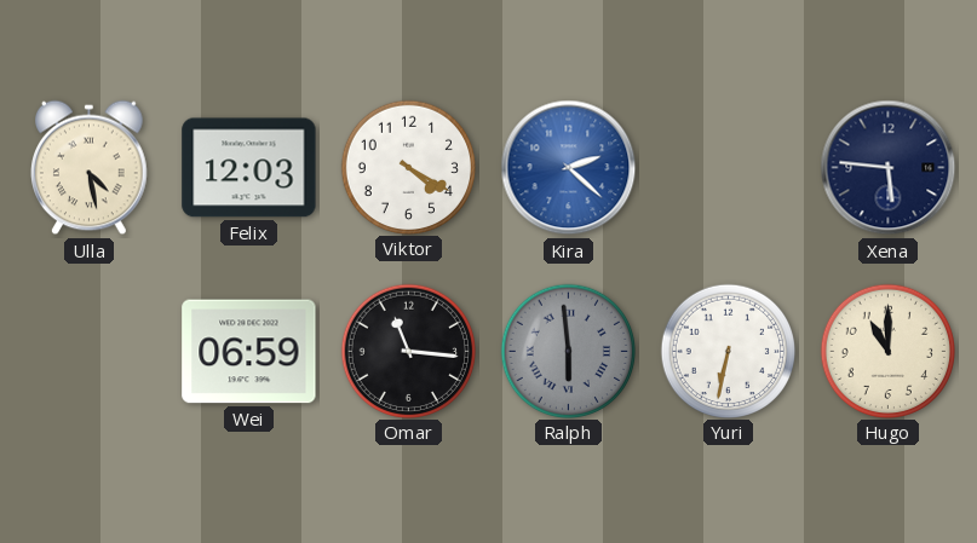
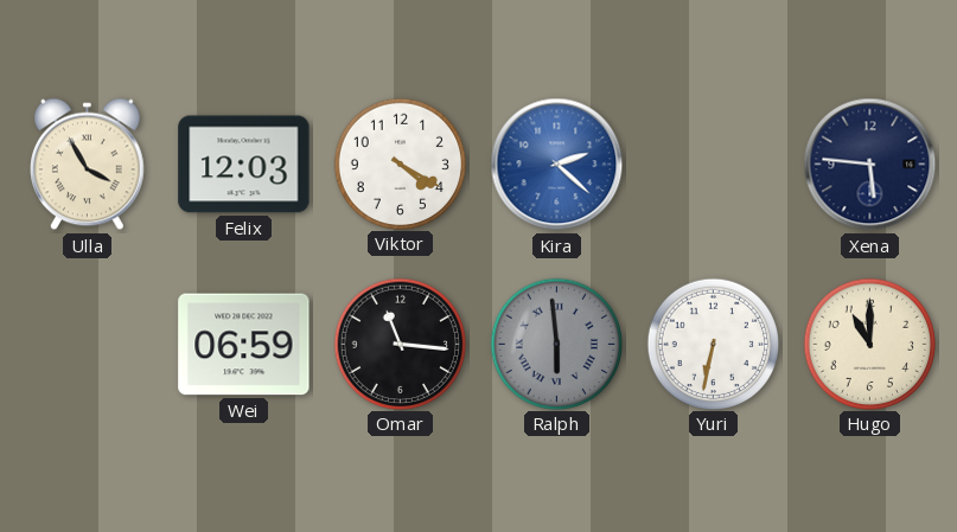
Ulla: 4:28 -> 3:55
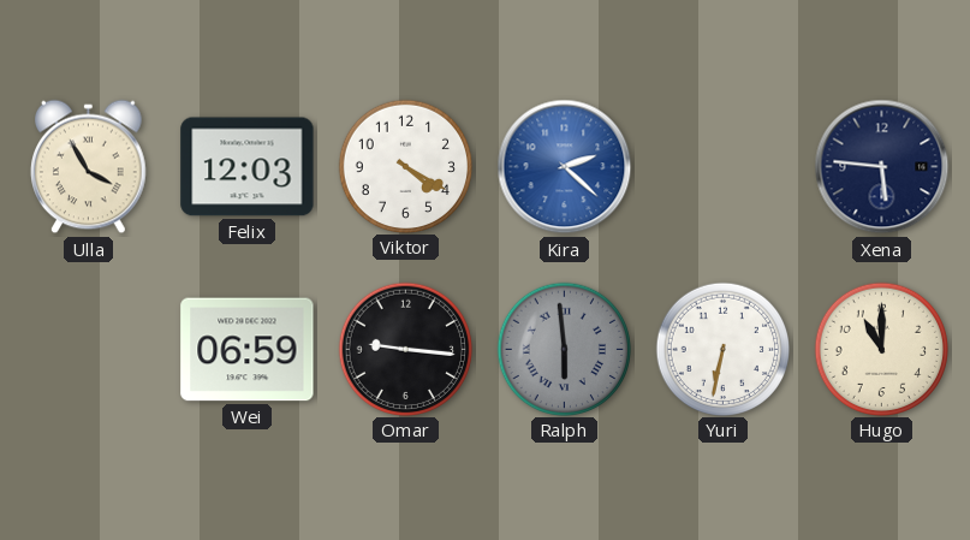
Omar: 11:16 -> 9:16
